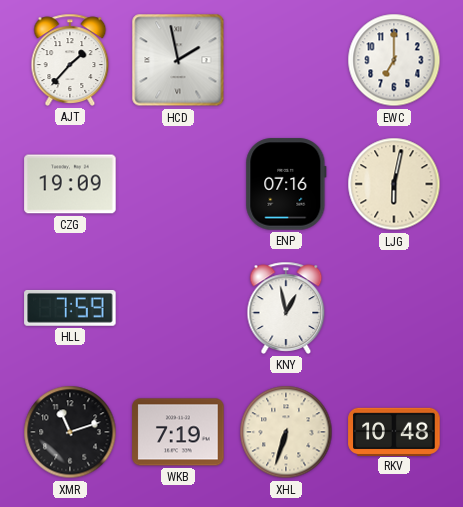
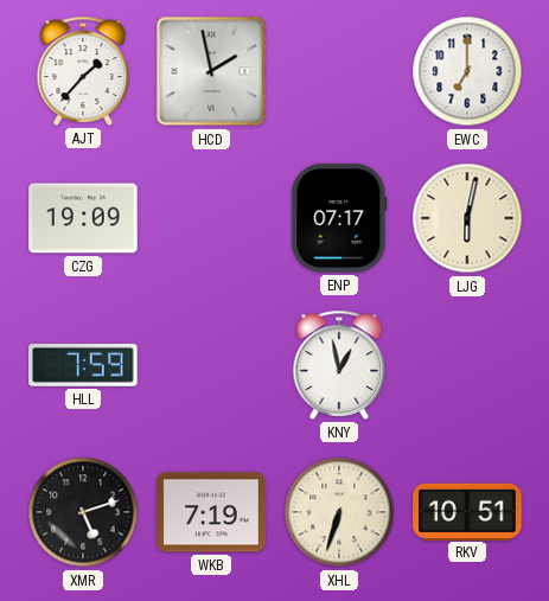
ENP: 07:16 -> 07:17
XMR: 11:12 -> 5:12
RKV: 10:48 -> 10:51
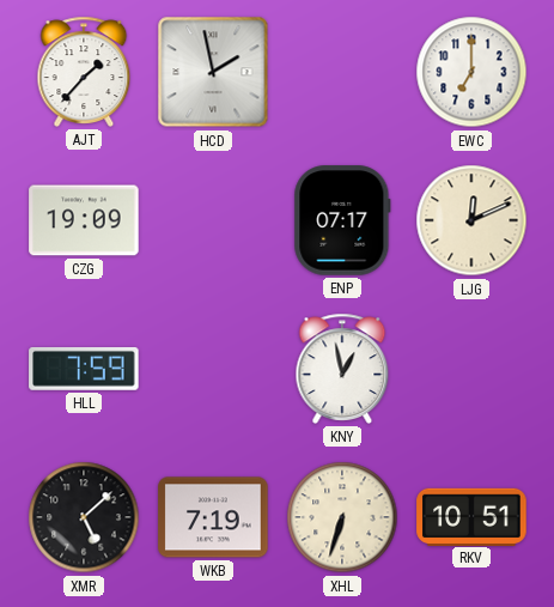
LJG: 6:02 -> 12:11
XMR: 5:12 -> 5:08
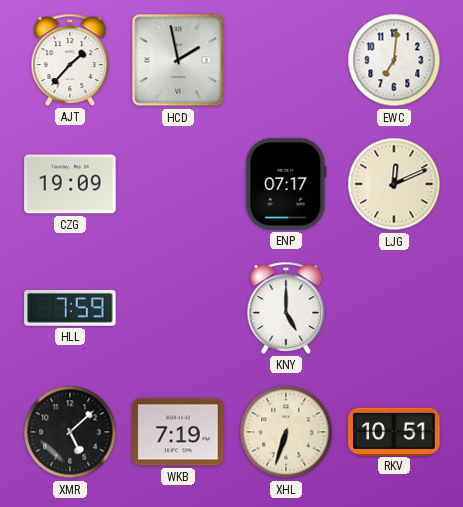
EWC: 7:00 -> 7:01
KNY: 12:58 -> 5:00
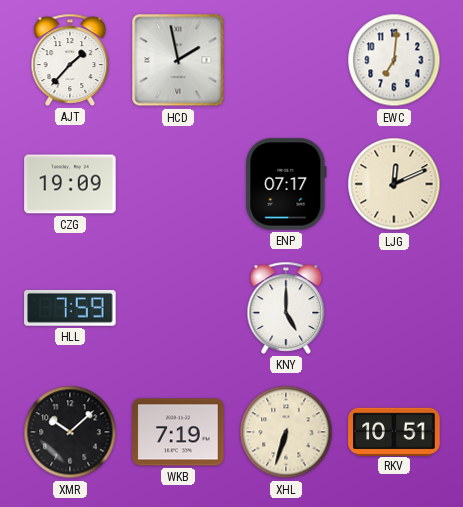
XMR: 5:08 -> 10:08
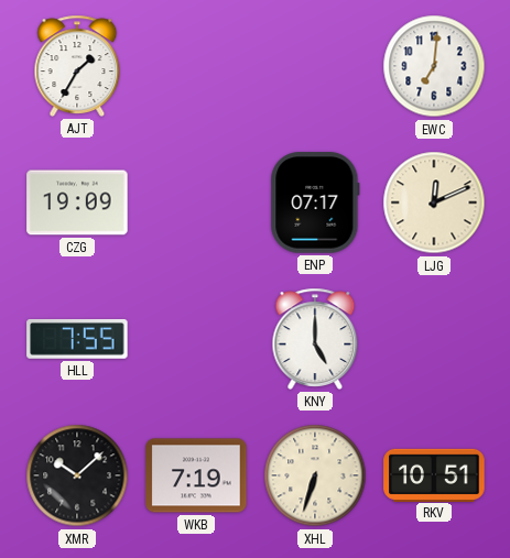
AJT: 1:37 -> 1:35
HCD: 1:58 -> none
HLL: 7:59 -> 7:55
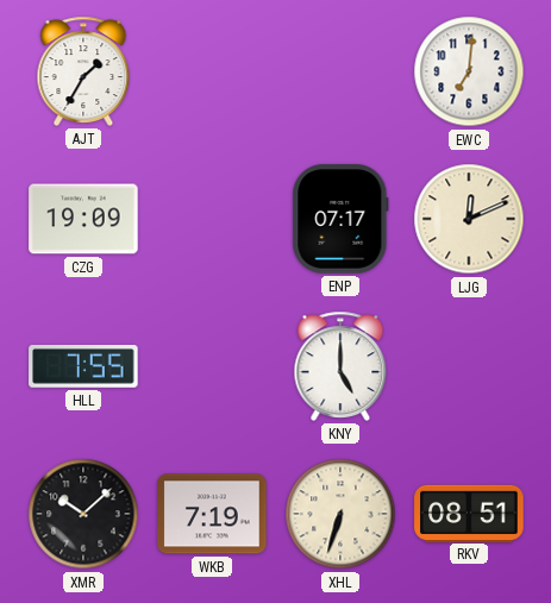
RKV: 10:51 -> 08:51
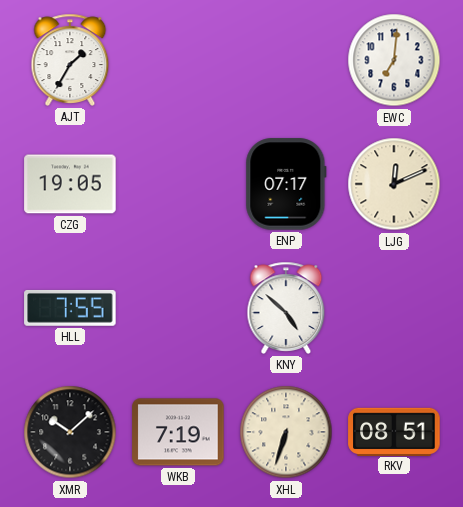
CZG: 19:09 -> 19:05
KNY: 5:00 -> 4:52
